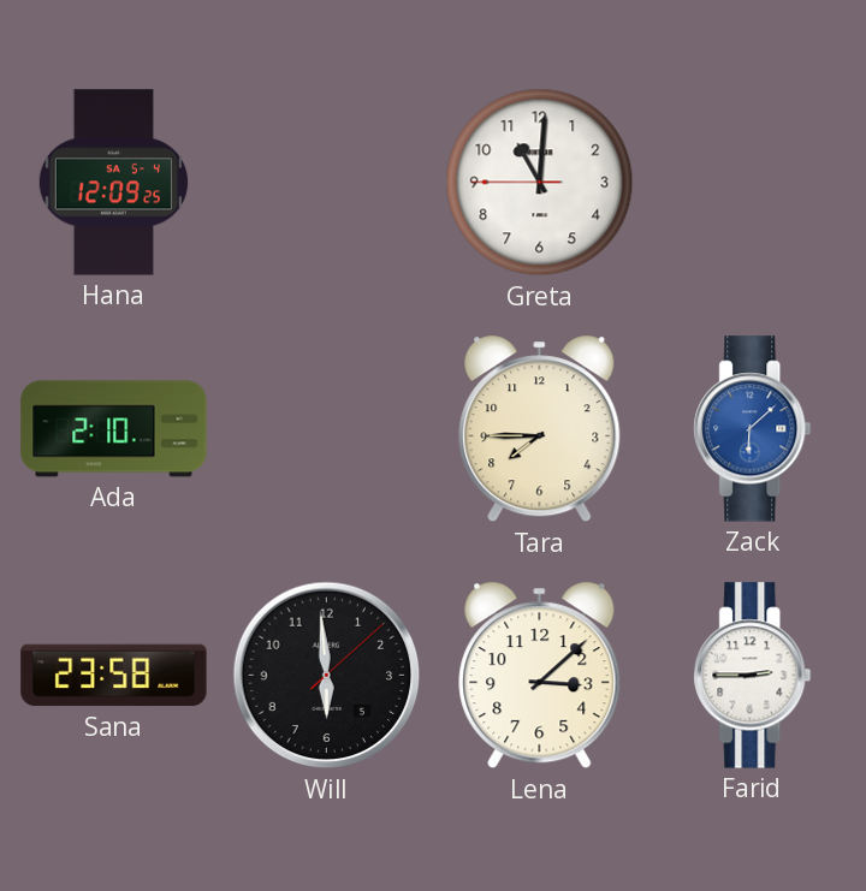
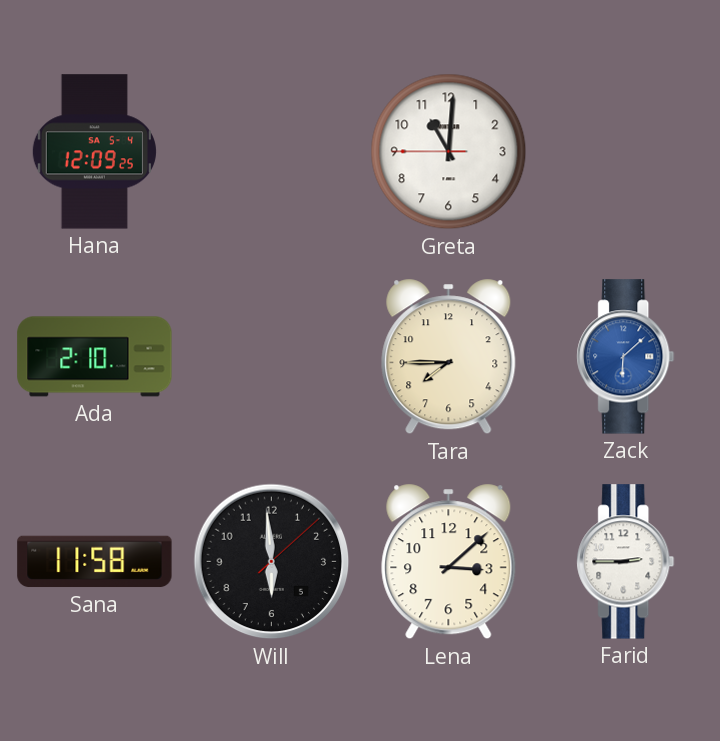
Sana: 23:58 -> 11:58
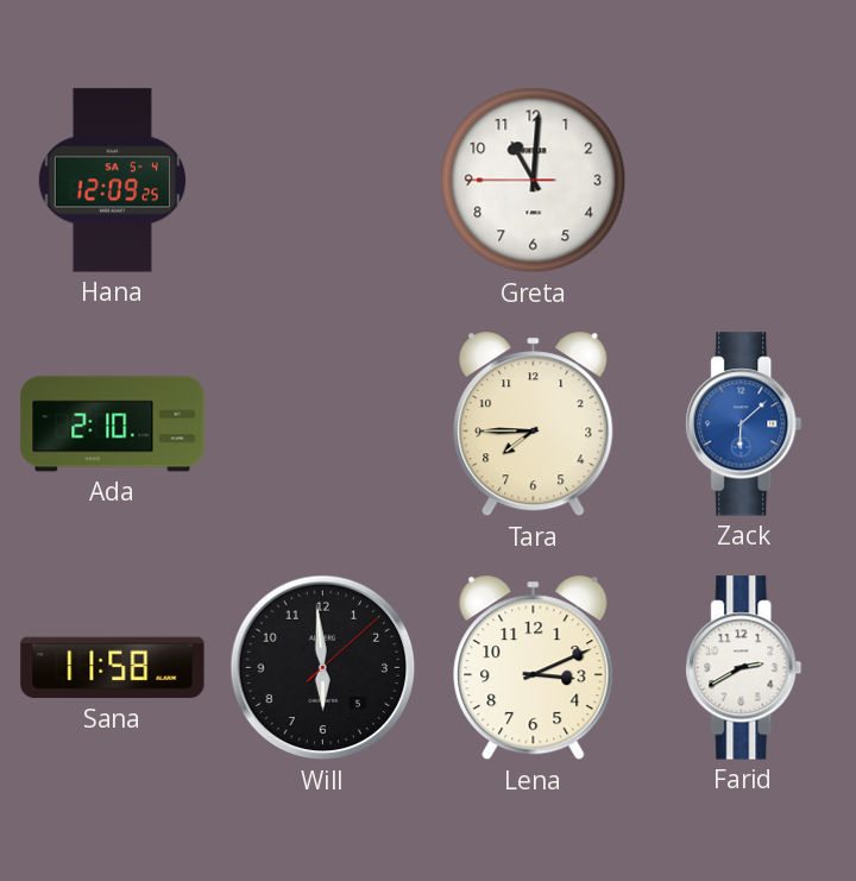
Lena: 3:08 -> 3:11
Farid: 2:45 -> 2:40
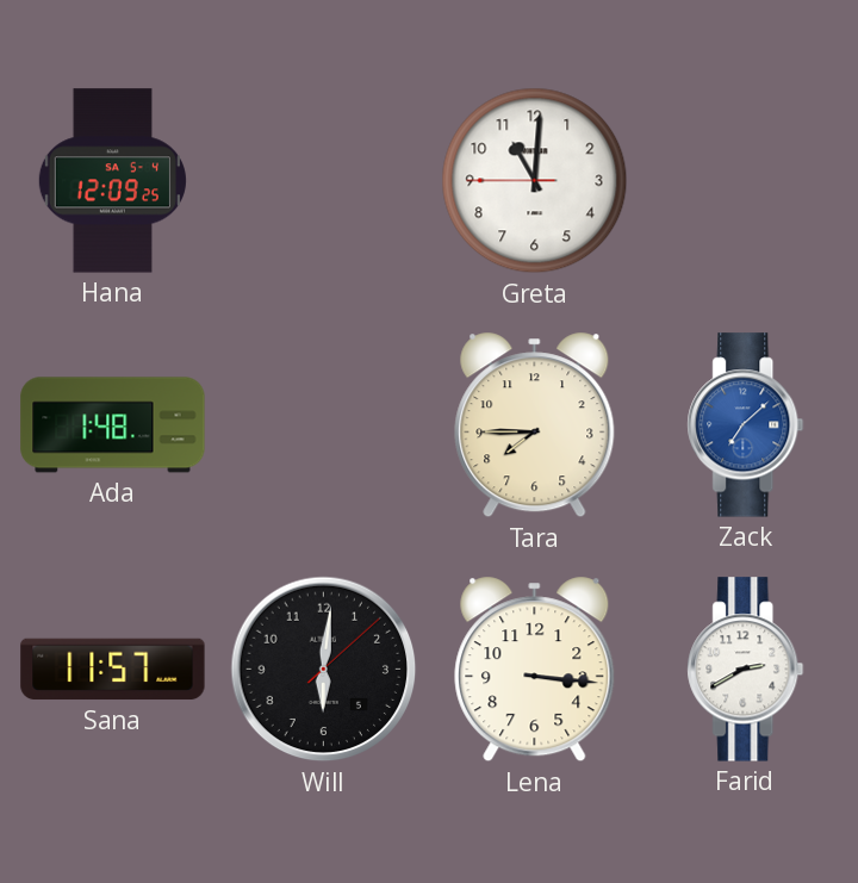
Ada: 2:10 -> 1:48
Zack: 6:08 -> 7:08
Sana: 11:58 -> 11:57
Will: 5:59 -> 6:01
Lena: 3:11 -> 3:16
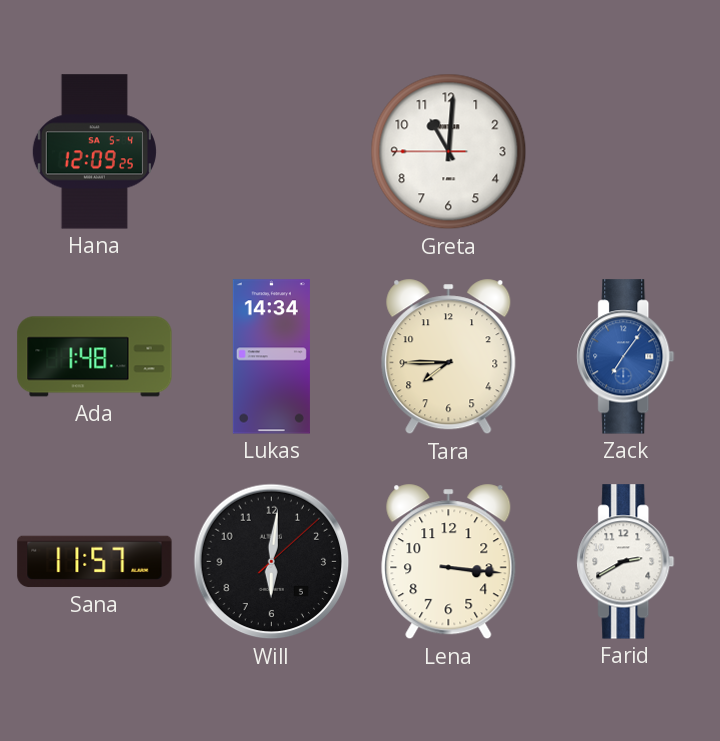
Lukas: none -> 14:34
Zack: 7:08 -> 7:06
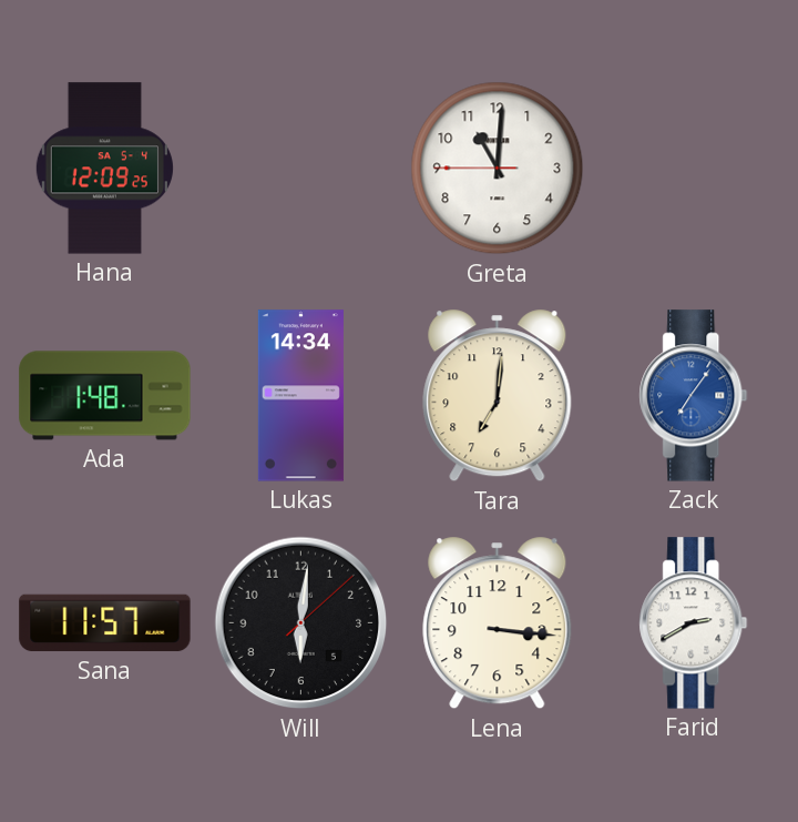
Tara: 7:45 -> 7:01
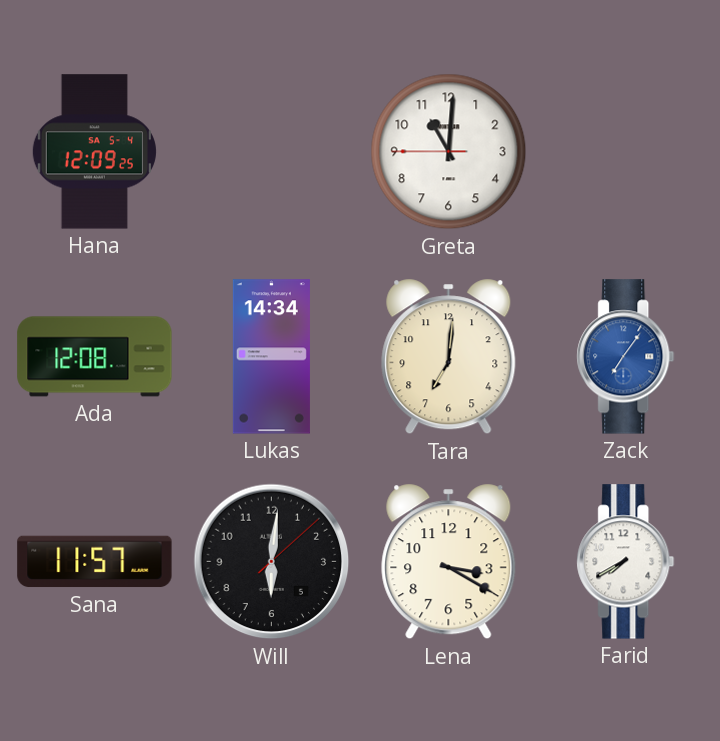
Ada: 1:48 -> 12:08
Lena: 3:16 -> 3:20
Farid: 2:40 -> 7:40
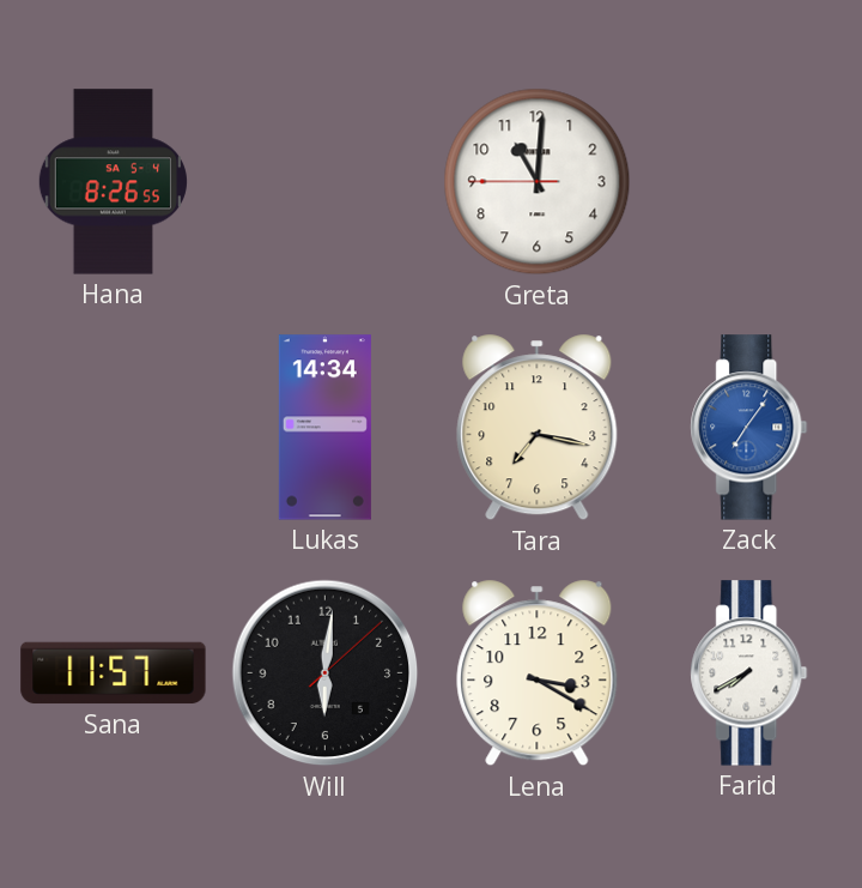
Hana: 12:09 -> 8:26
Ada: 12:08 -> none
Tara: 7:01 -> 7:17
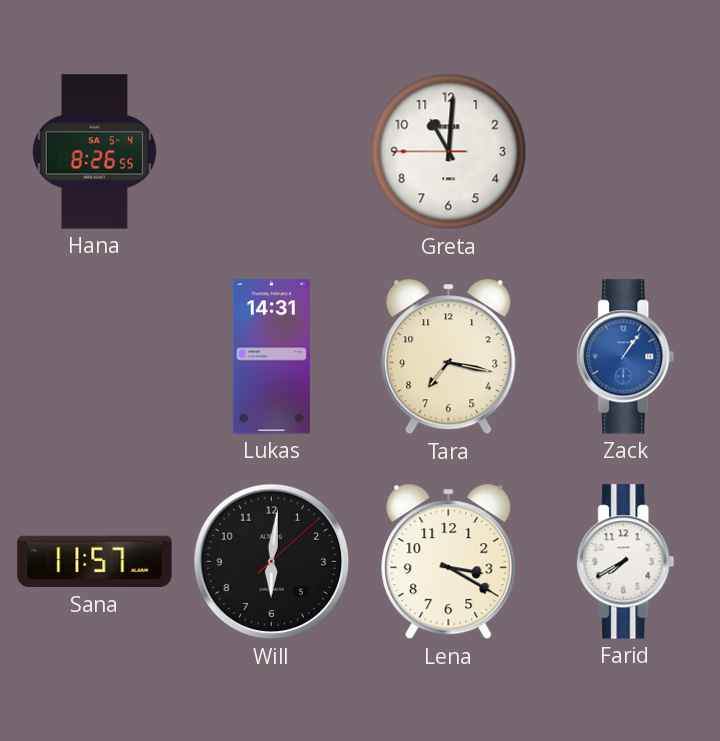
Lukas: 14:34 -> 14:31
Zack: 7:06 -> 1:06
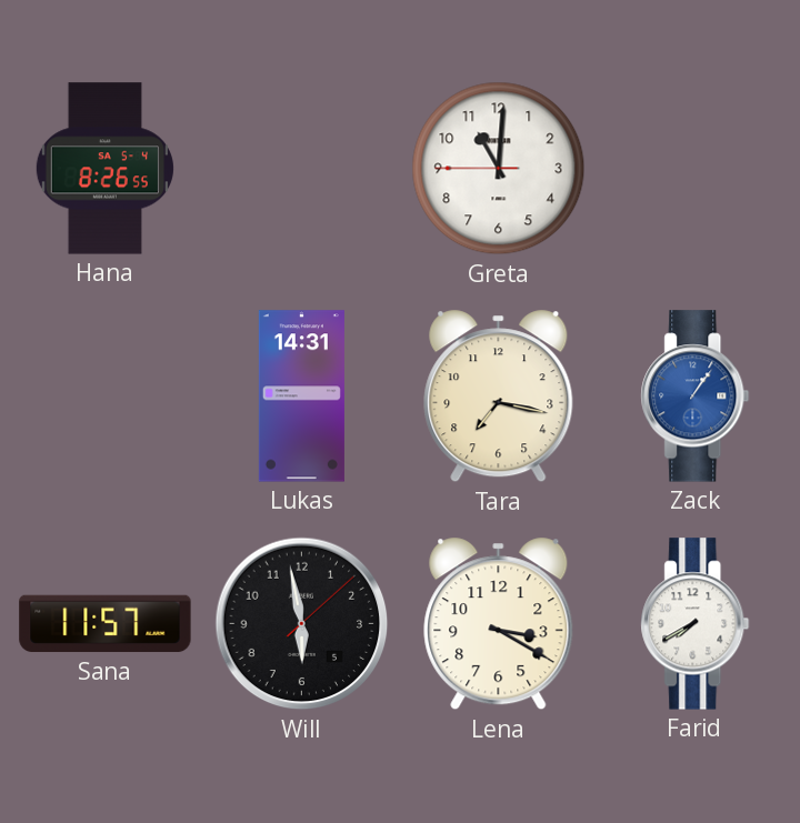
Will: 6:01 -> 5:58
